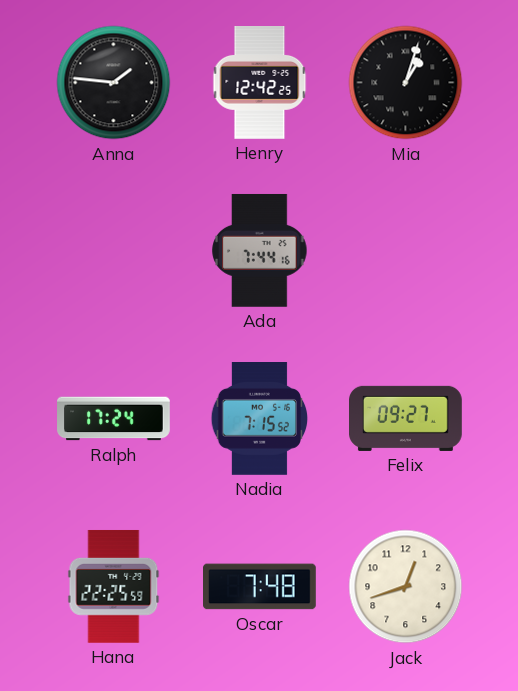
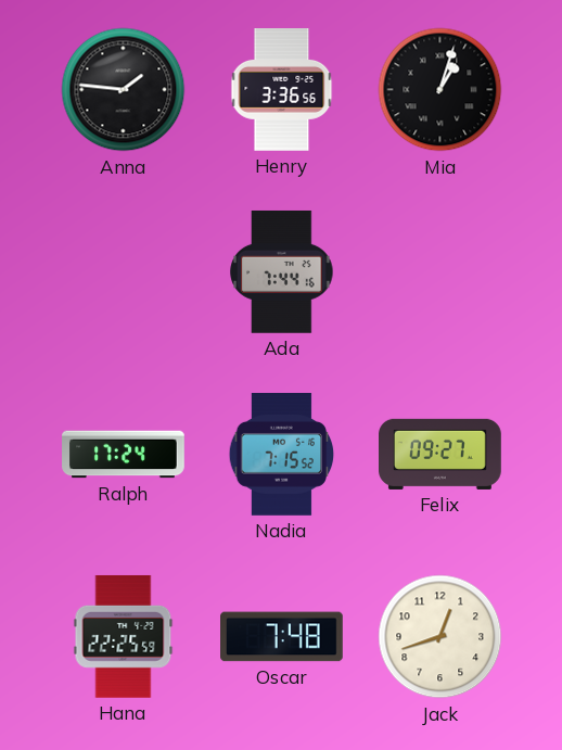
Henry: 12:42 -> 3:36
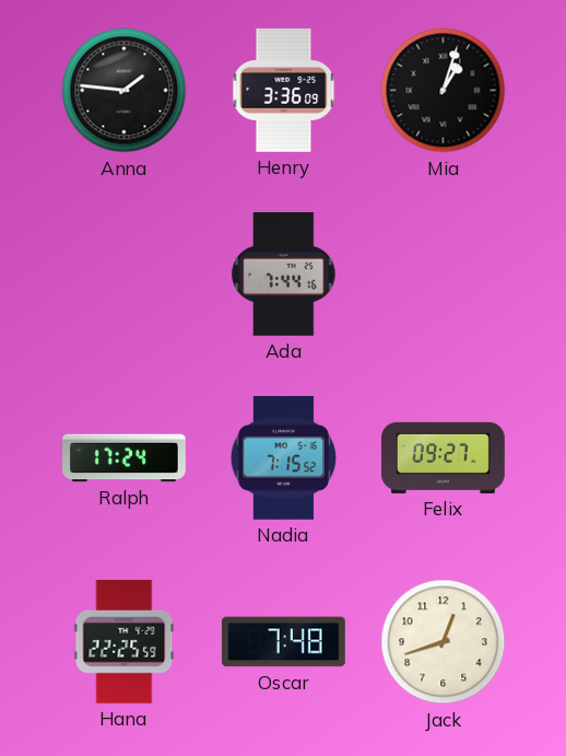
Henry: 3:36:56 -> 3:36:09
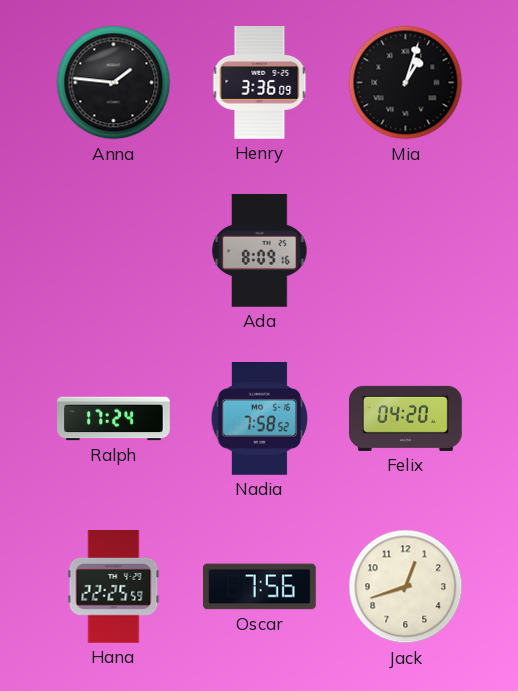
Ada: 7:44 -> 8:09
Nadia: 7:15 -> 7:58
Felix: 09:27 -> 04:20
Oscar: 7:48 -> 7:56
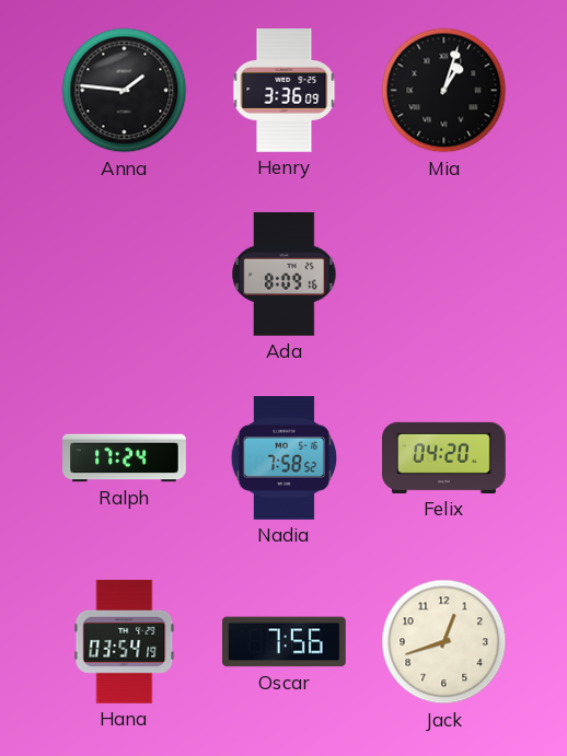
Hana: 22:25 -> 03:54
